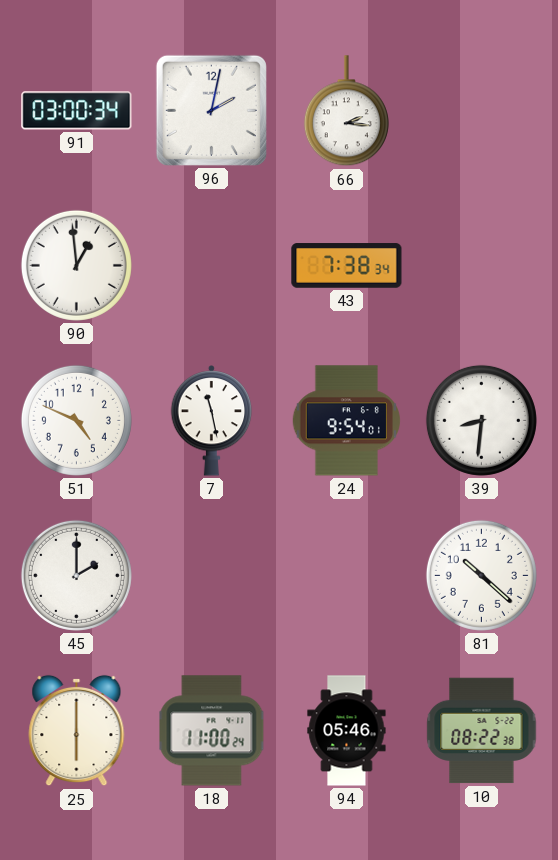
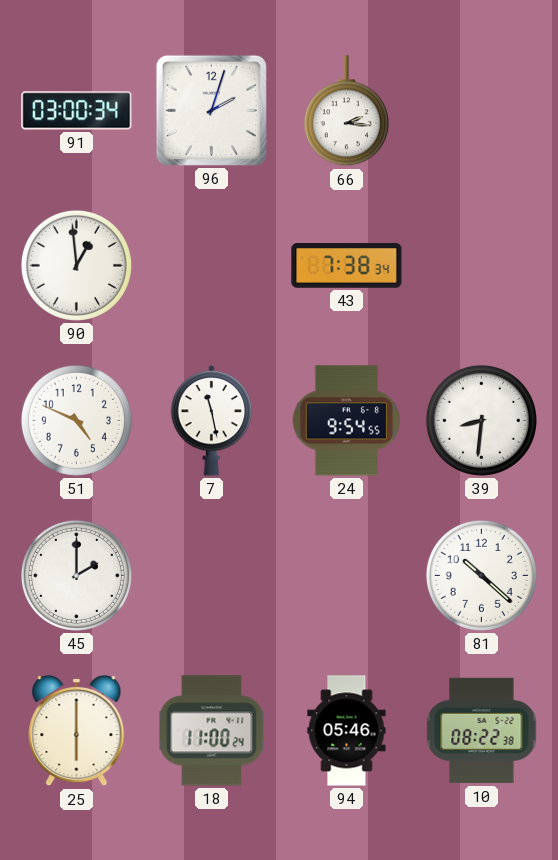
96: 2:02 -> 2:03
24: 9:54:01 -> 9:54:55
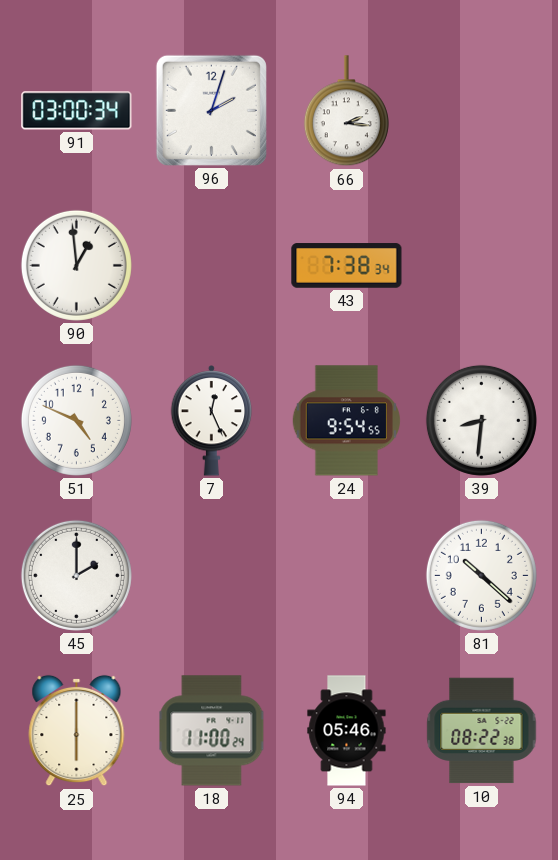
7: 11:28 -> 12:26
